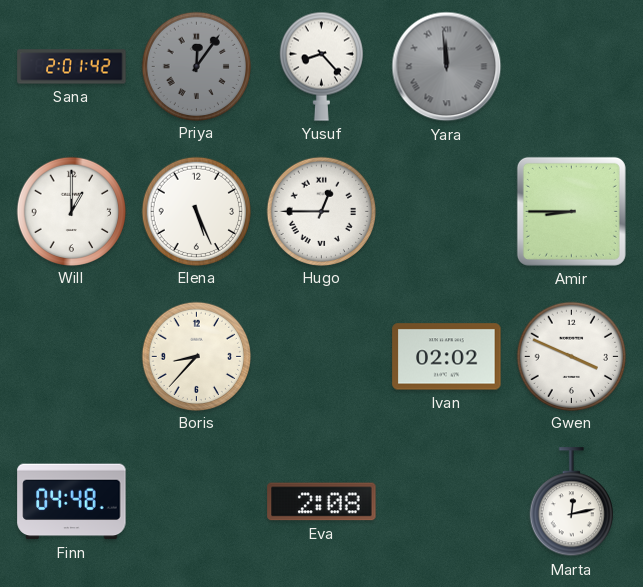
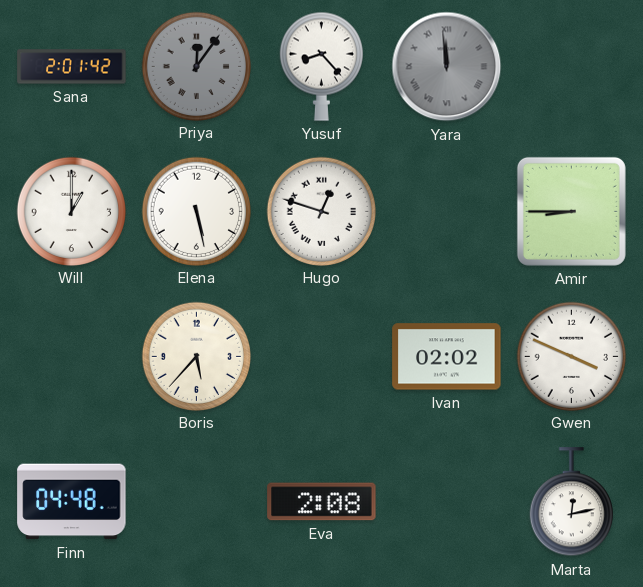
Elena: 5:26 -> 5:28
Hugo: 12:45 -> 12:48
Boris: 8:37 -> 5:37
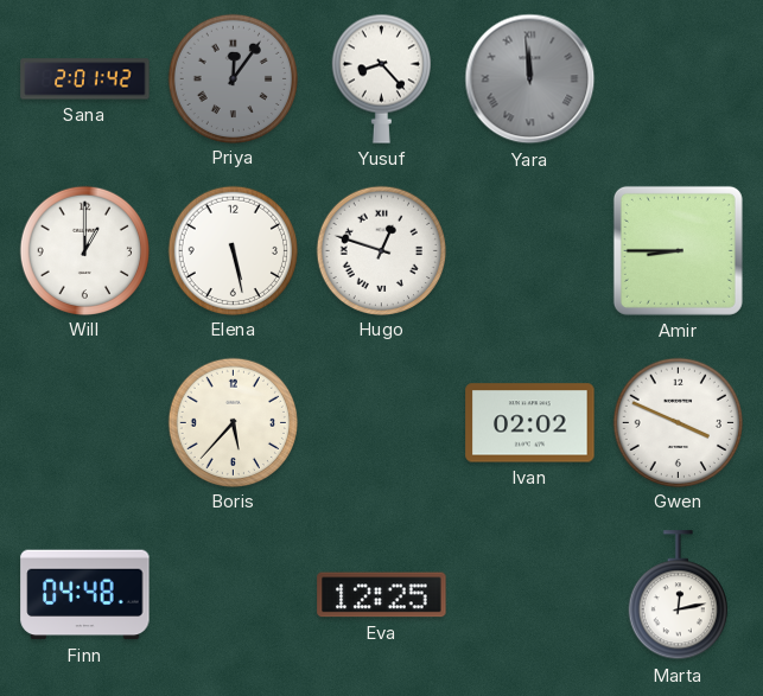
Eva: 2:08 -> 12:25
